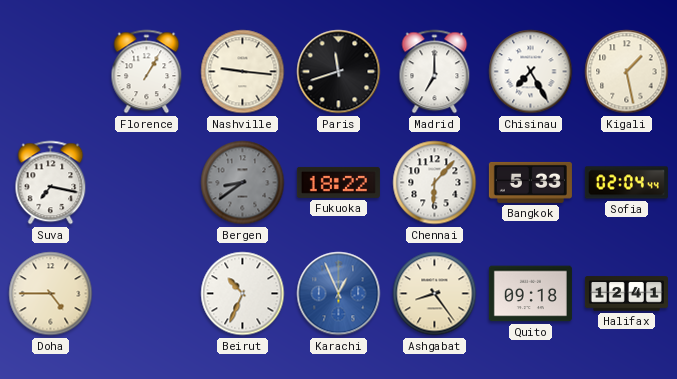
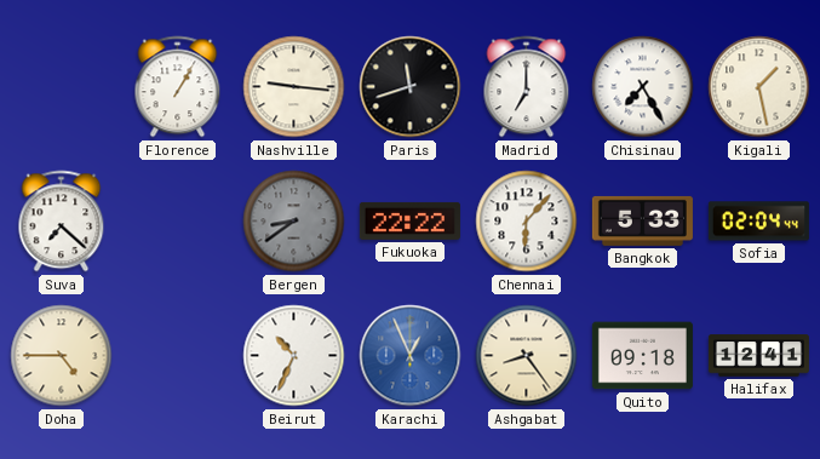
Suva: 7:17 -> 7:22
Fukuoka: 18:22 -> 22:22
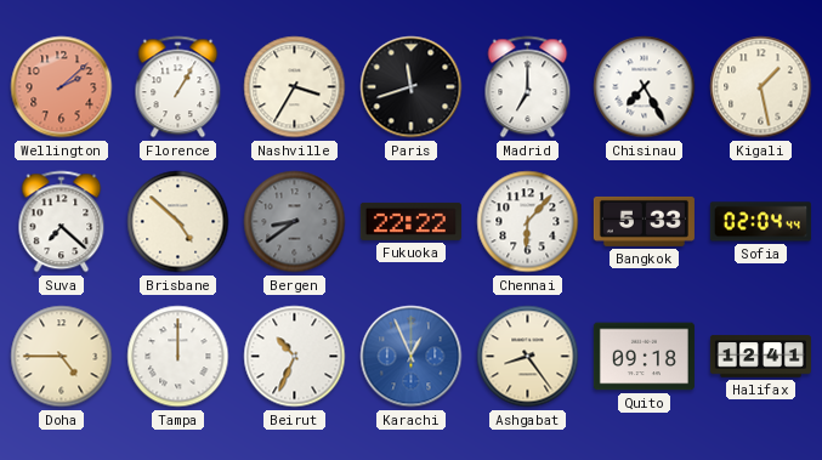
Wellington: none -> 2:08
Nashville: 9:16 -> 3:35
Brisbane: none -> 4:52
Tampa: none -> 12:00
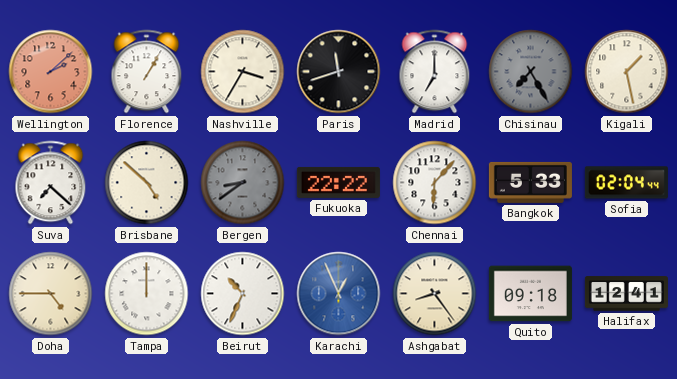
Chisinau dial: white -> grey
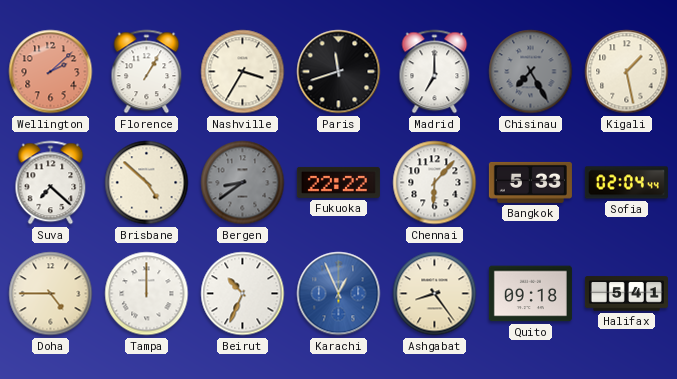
Halifax: 12:41 -> 5:41
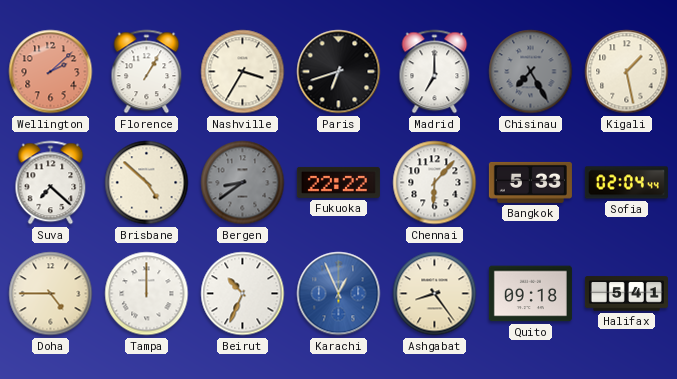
Paris: 11:42 -> 6:42
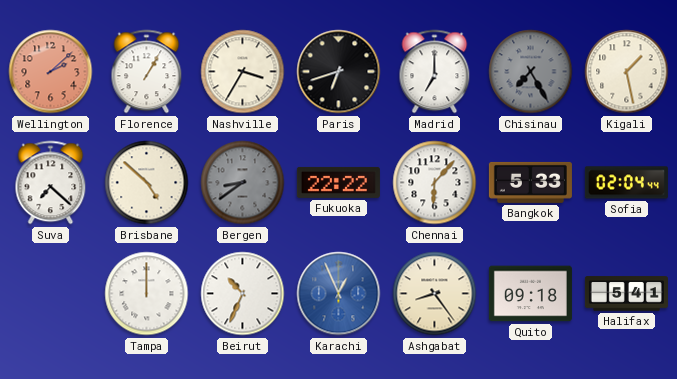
Doha: 4:45 -> none
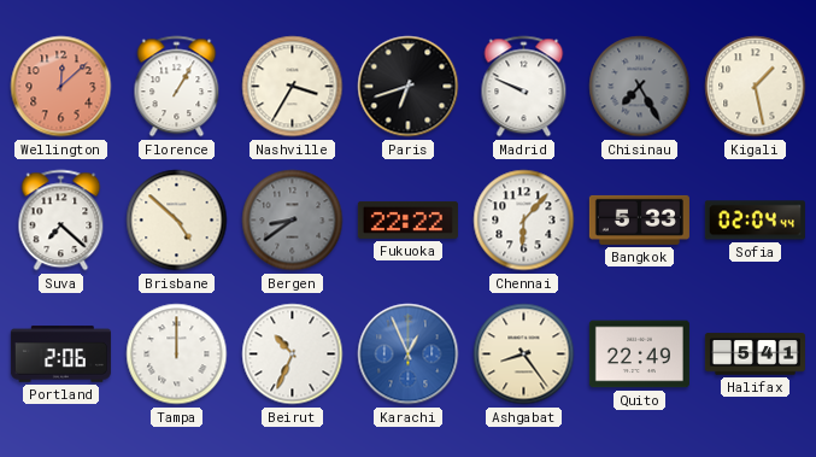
Wellington: 2:08 -> 12:08
Madrid: 7:00 -> 9:49
Portland: none -> 2:06
Quito: 09:18 -> 22:49
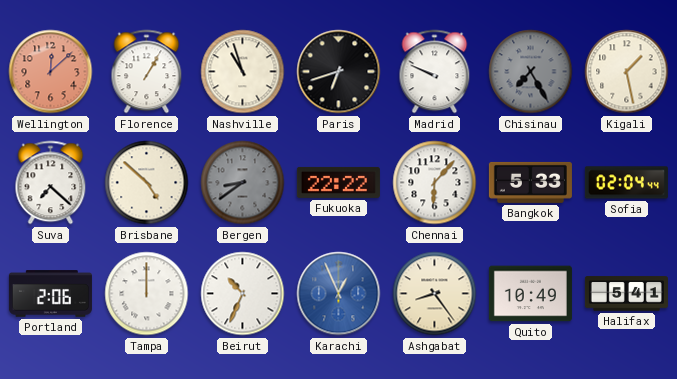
Nashville: 3:35 -> 10:57
Quito: 22:49 -> 10:49
